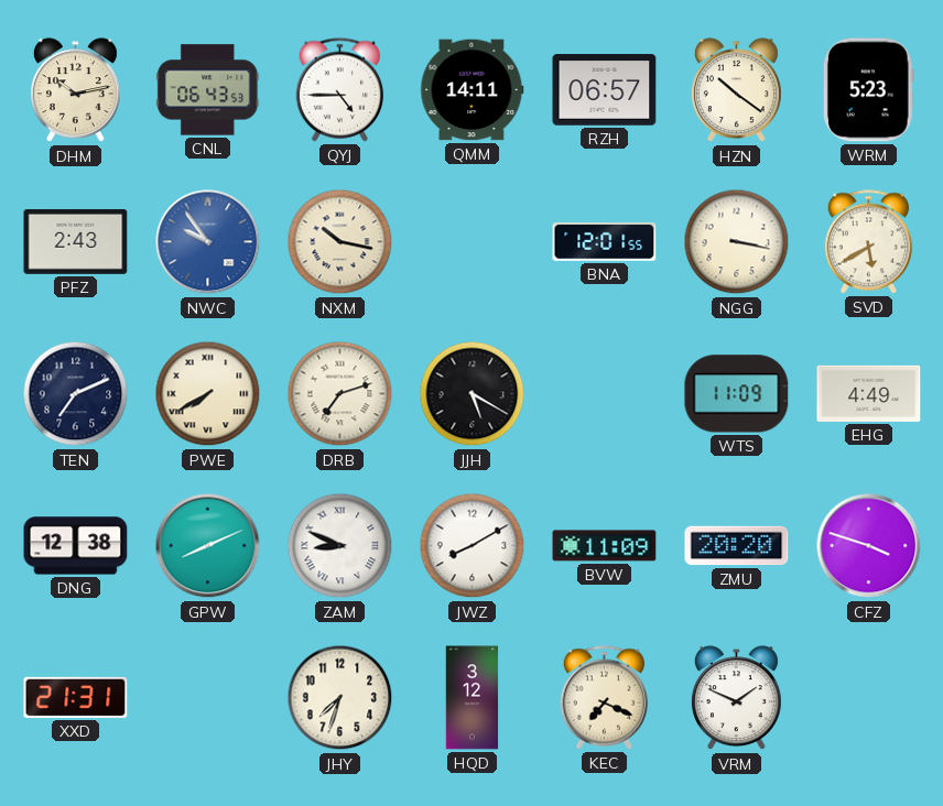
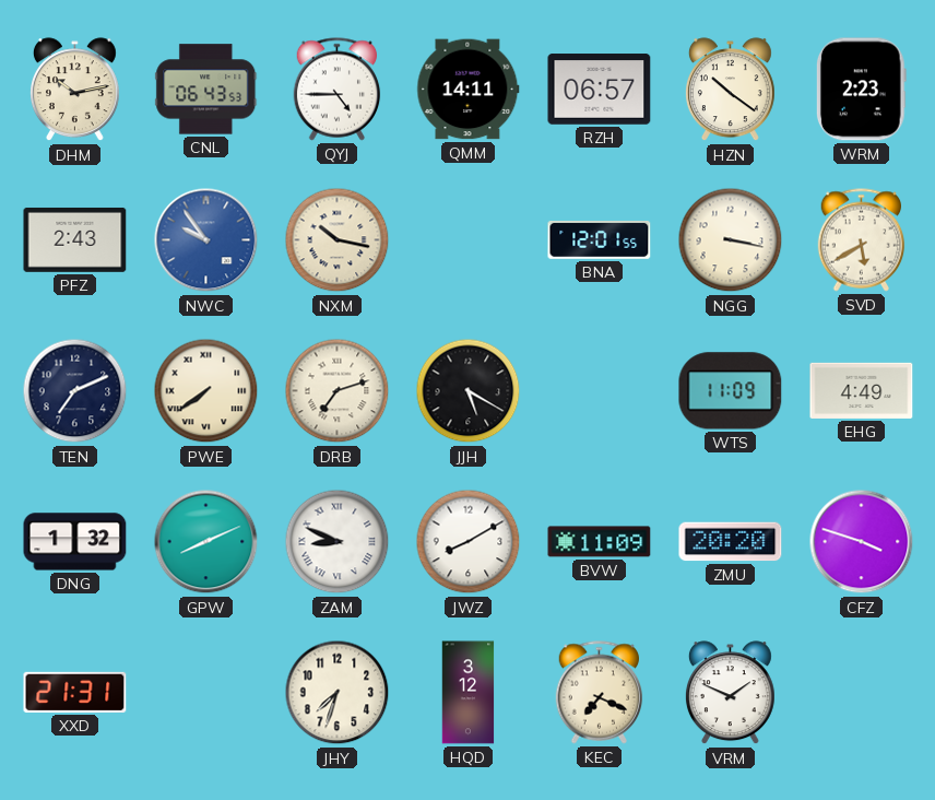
WRM: 5:23 -> 2:23
PWE: 7:40 -> 7:39
DNG: 12:38 -> 1:32
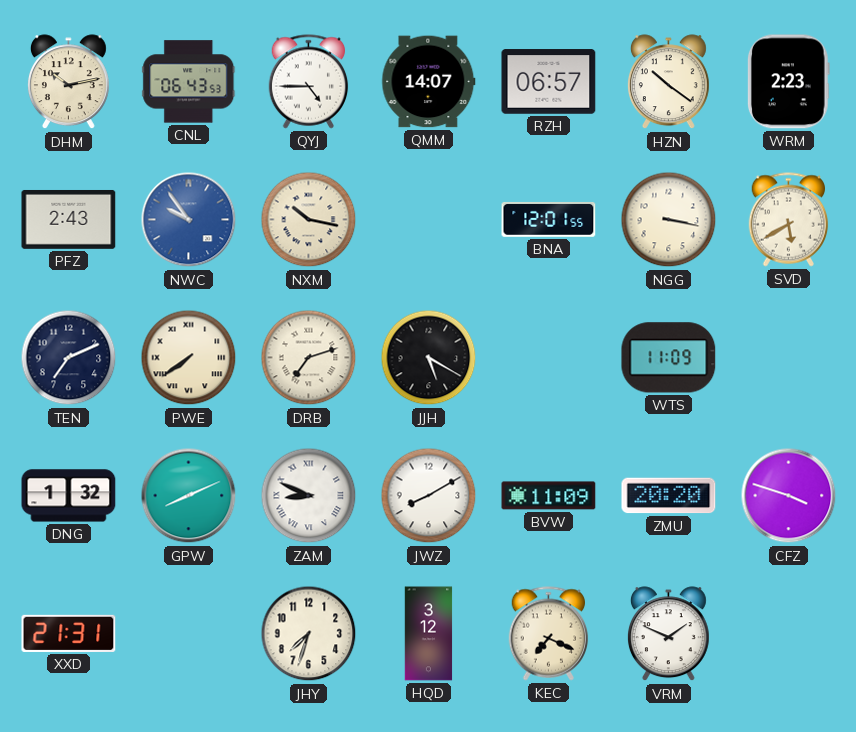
QMM: 14:11 -> 14:07
EHG: 4:49 -> none
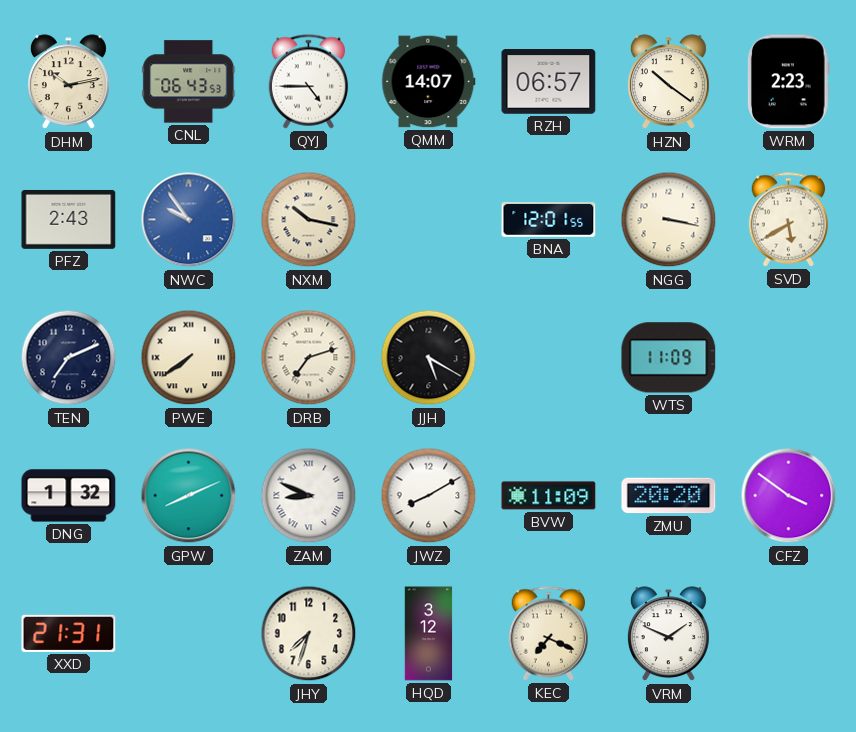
CFZ: 3:48 -> 3:51
